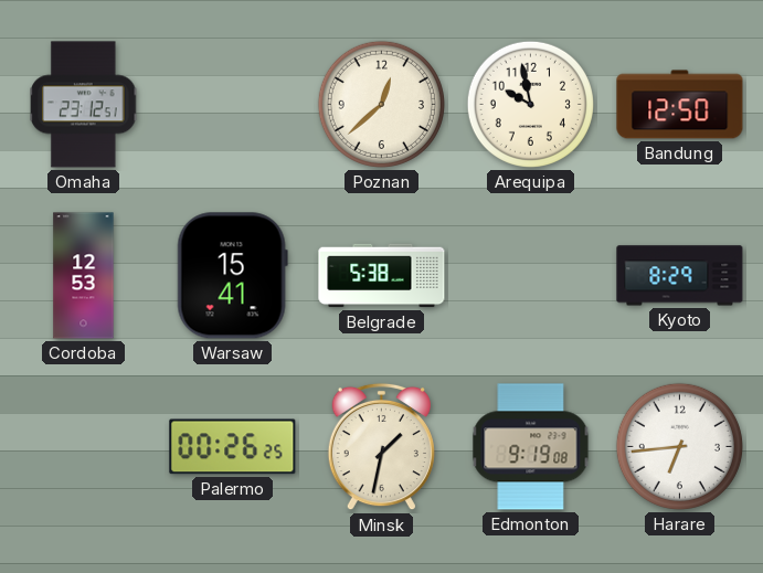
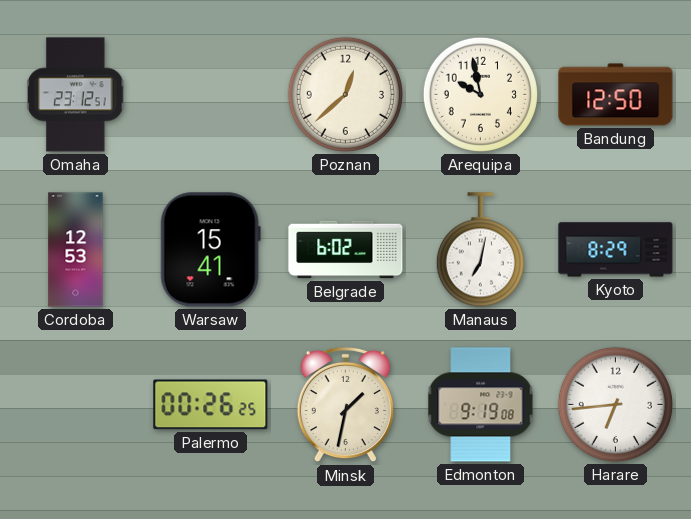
Belgrade: 5:38 -> 6:02
Manaus: none -> 7:02
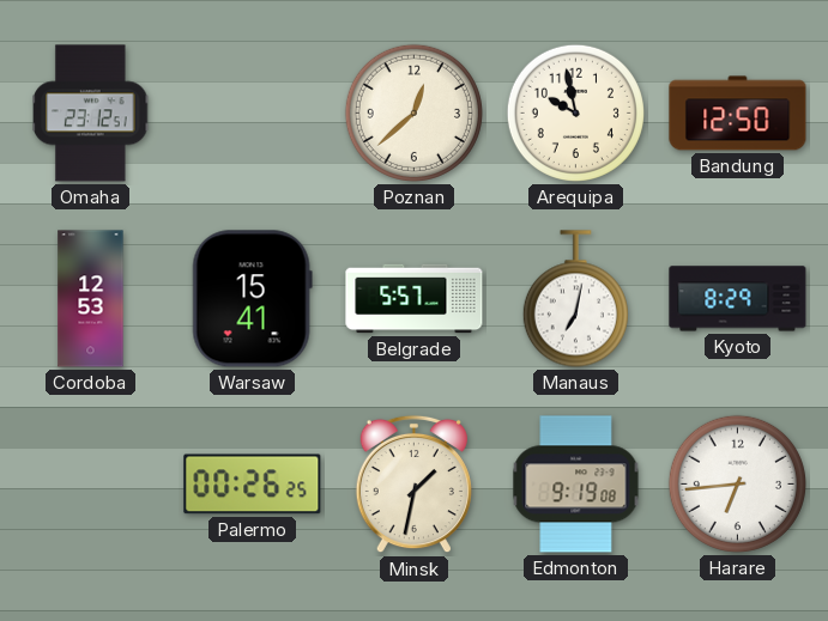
Belgrade: 6:02 -> 5:57
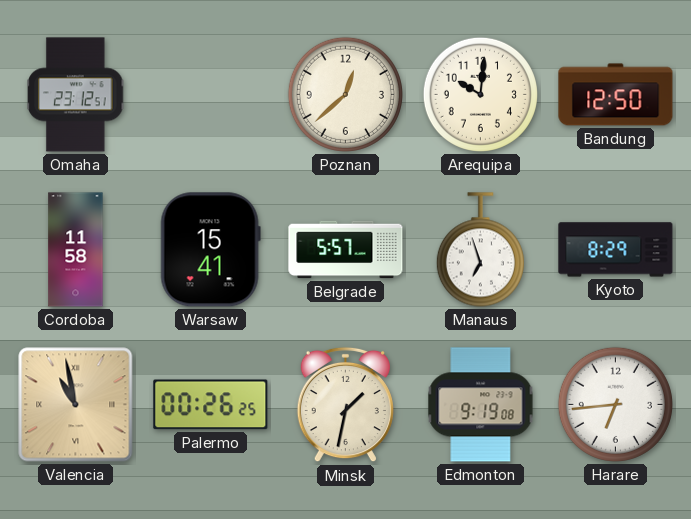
Arequipa: 9:58 -> 10:01
Cordoba: 12:53 -> 11:58
Manaus: 7:02 -> 6:57
Valencia: none -> 10:58
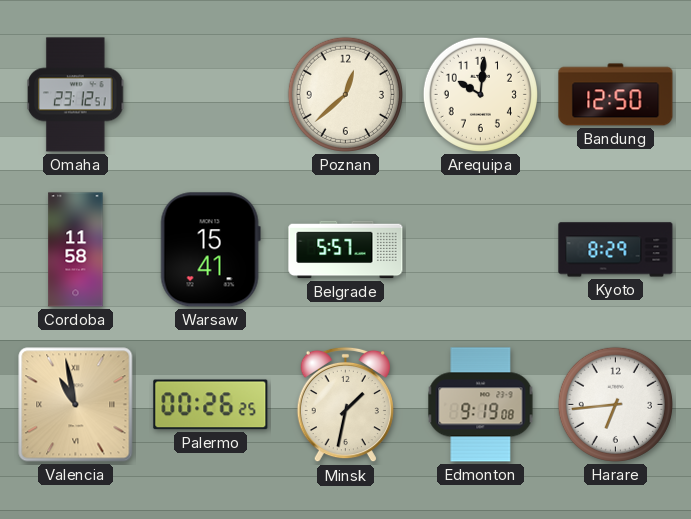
Manaus: 6:57 -> none
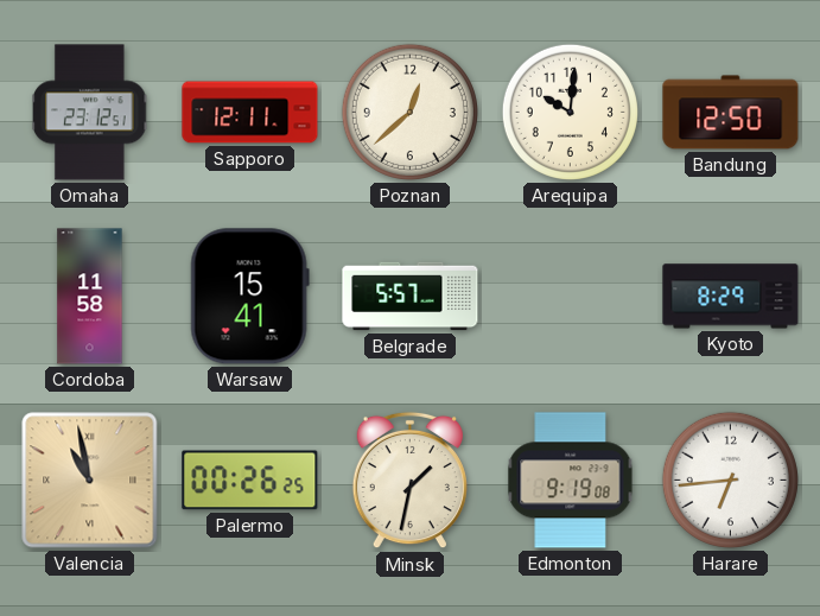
Sapporo: none -> 12:11
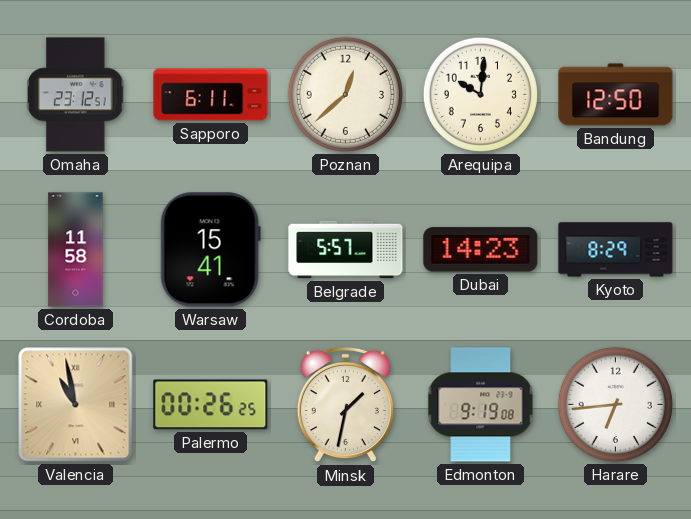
Sapporo: 12:11 -> 6:11
Dubai: none -> 14:23
